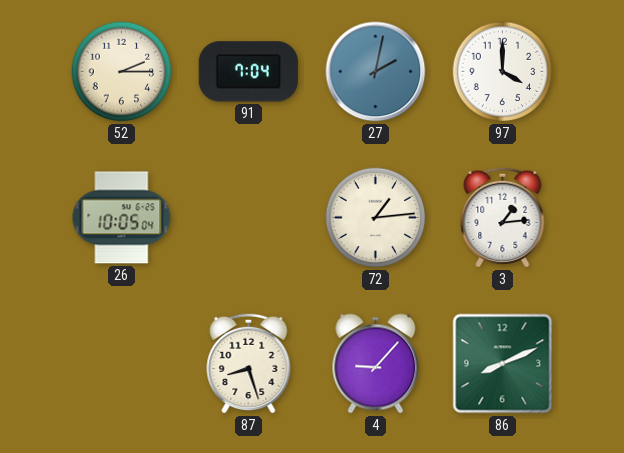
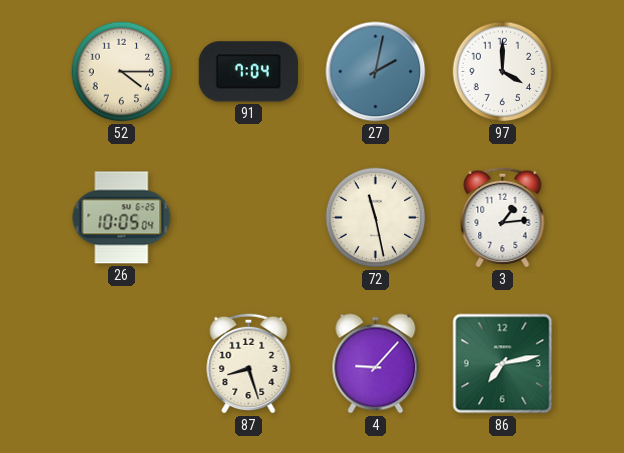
52: 2:15 -> 4:15
72: 1:14 -> 11:28
86: 8:11 -> 7:13
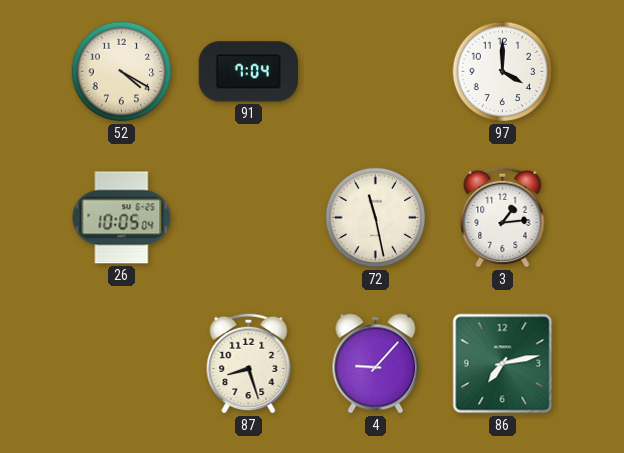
52: 4:15 -> 4:20
27: 2:02 -> none
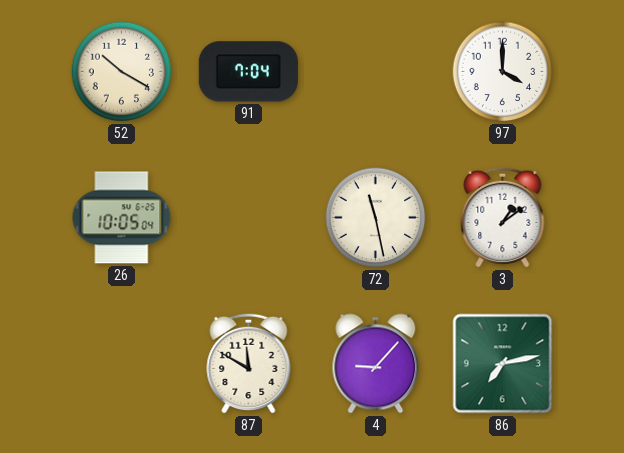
52: 4:20 -> 10:20
3: 1:14 -> 1:09
87: 8:27 -> 11:50
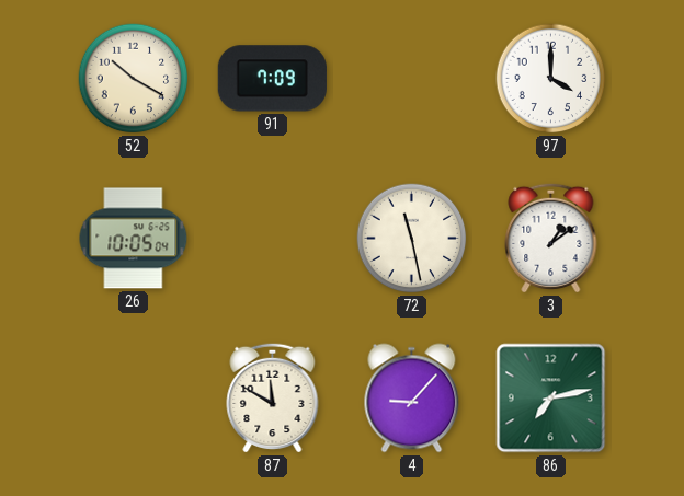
91: 7:04 -> 7:09
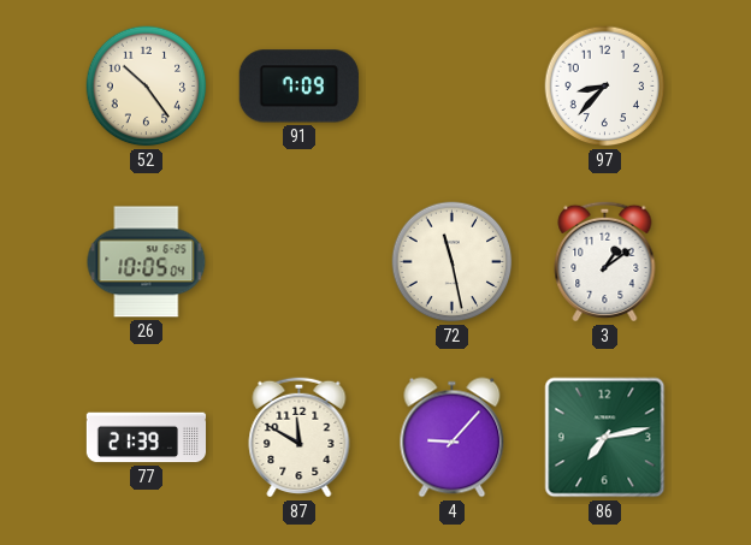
52: 10:20 -> 10:24
97: 4:00 -> 8:37
77: none -> 21:39
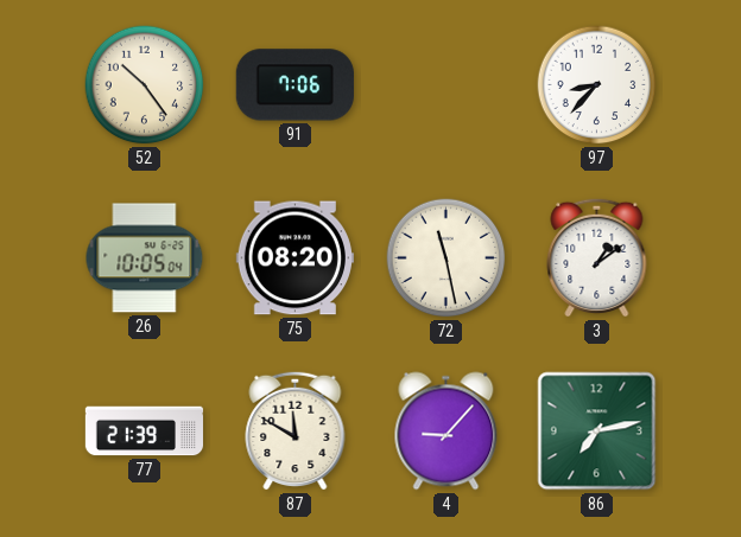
91: 7:09 -> 7:06
75: none -> 08:20
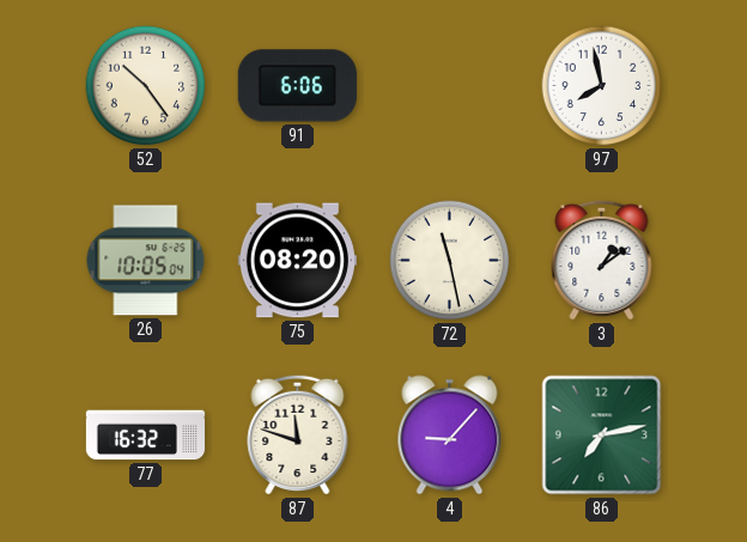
91: 7:06 -> 6:06
97: 8:37 -> 7:58
77: 21:39 -> 16:32
87: 11:50 -> 11:48
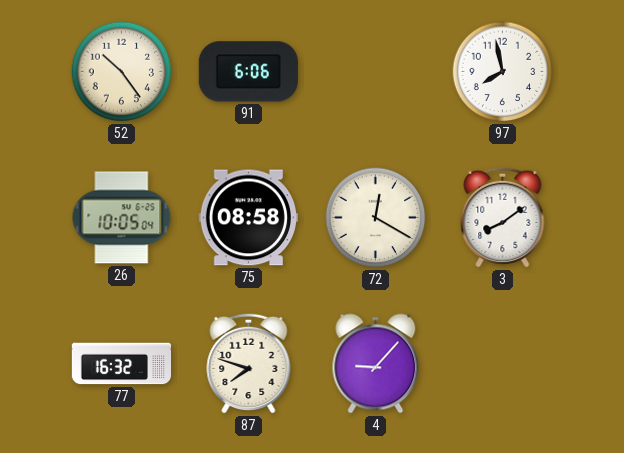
75: 08:20 -> 08:58
72: 11:28 -> 12:20
3: 1:09 -> 8:09
87: 11:48 -> 7:48
86: 7:13 -> none
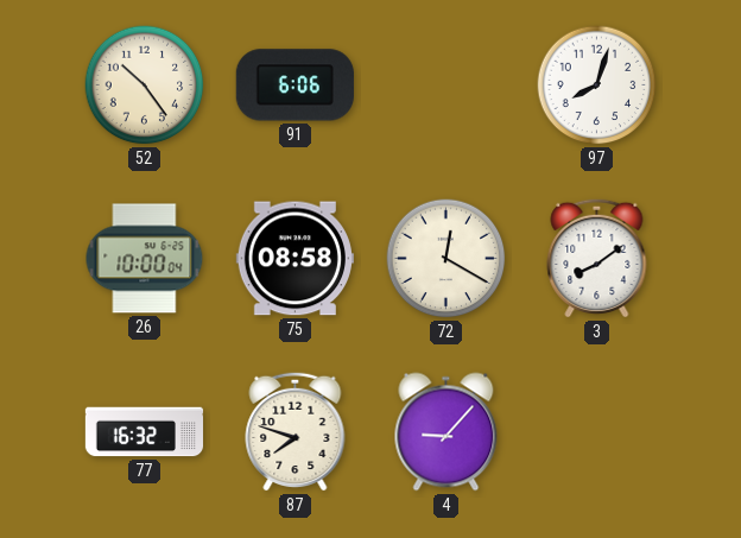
97: 7:58 -> 8:03
26: 10:05 -> 10:00
